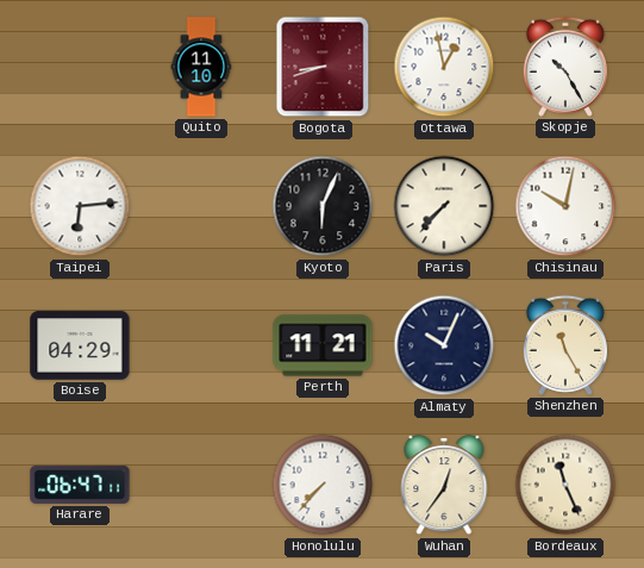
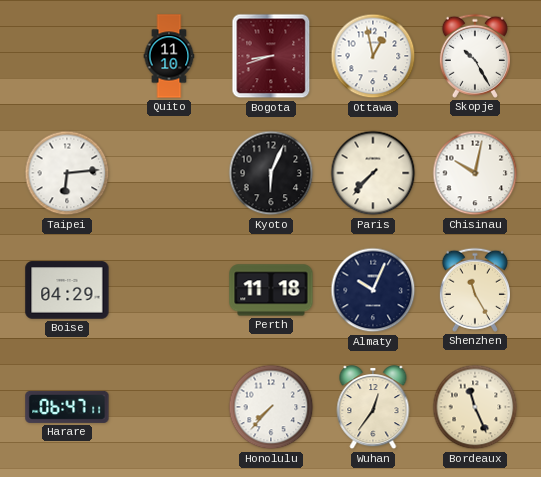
Perth: 11:21 -> 11:18
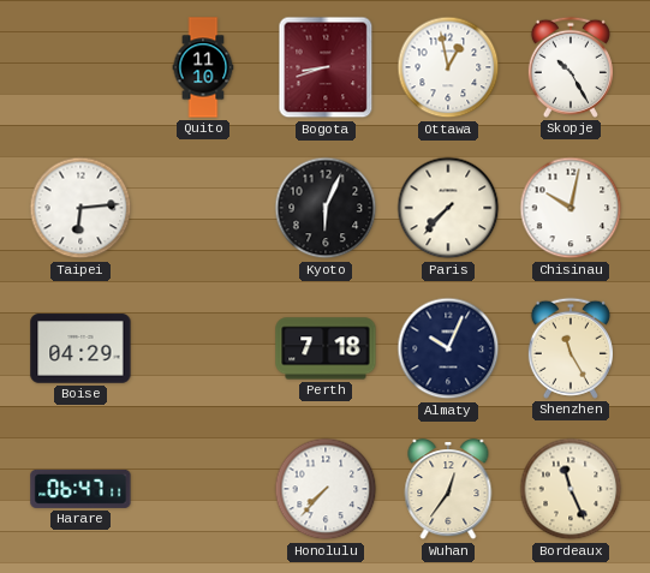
Perth: 11:18 -> 7:18
